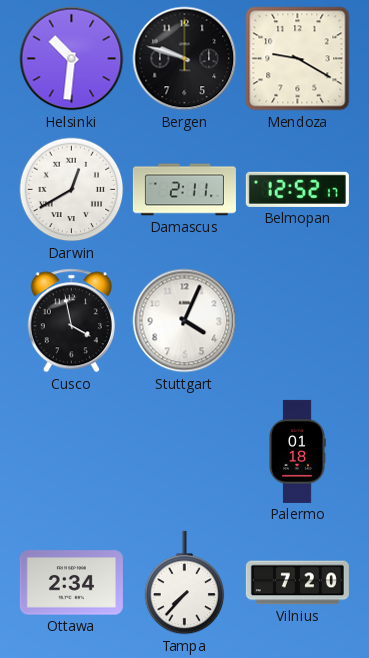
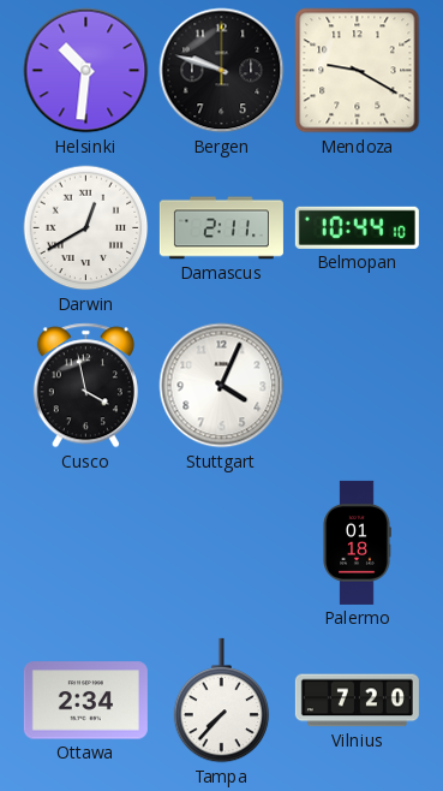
Belmopan: 12:52 -> 10:44
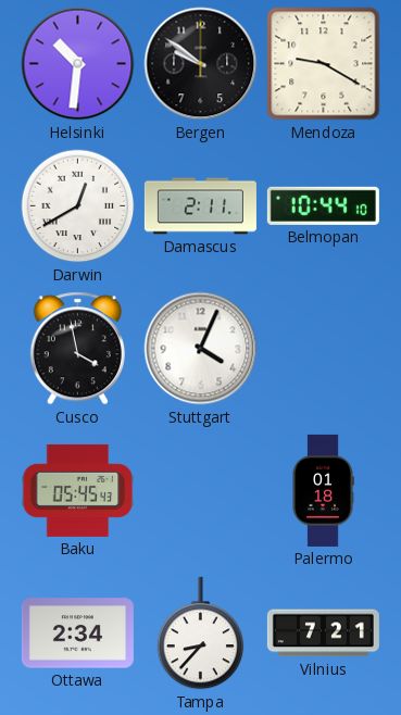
Bergen: 9:48 -> 9:51
Baku: none -> 05:45
Tampa: 7:37 -> 8:37
Vilnius: 7:20 -> 7:21
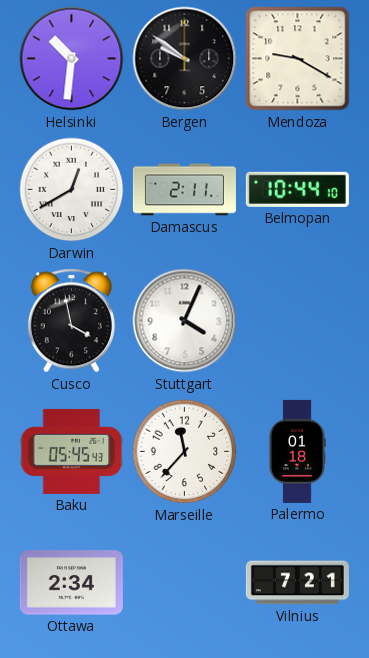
Marseille: none -> 11:37
Tampa: 8:37 -> none
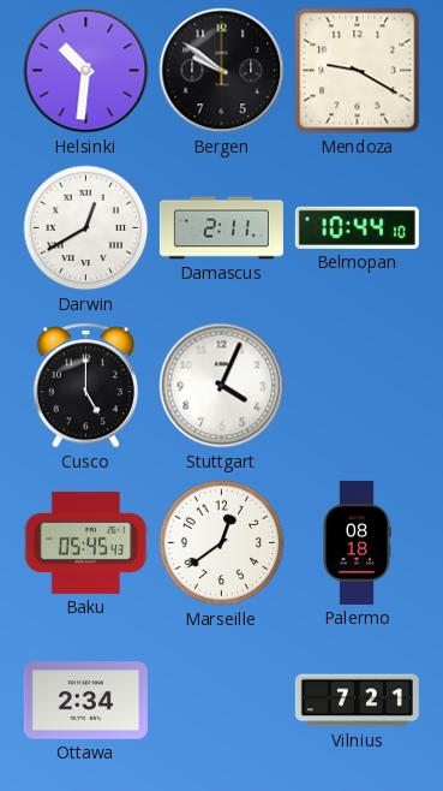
Cusco: 3:58 -> 5:00
Marseille: 11:37 -> 12:39
Palermo: 01:18 -> 08:18
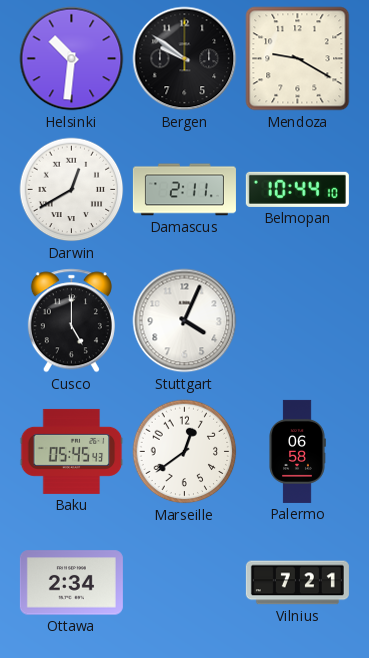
Palermo: 08:18 -> 06:58
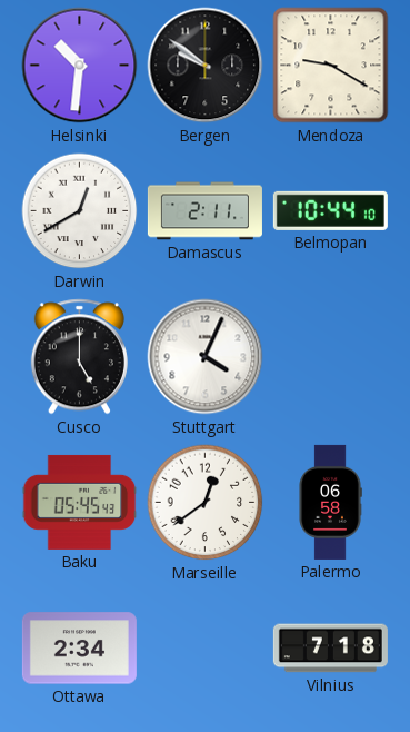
Vilnius: 7:21 -> 7:18
